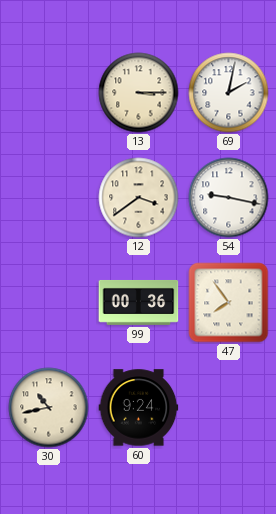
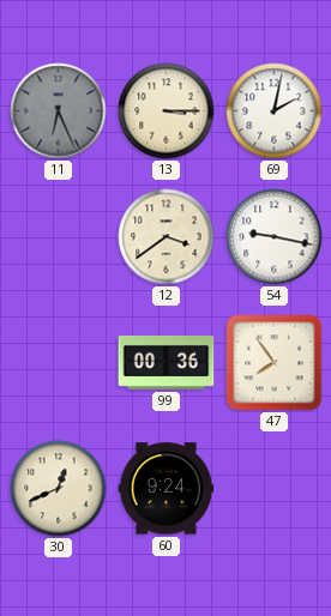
11: none -> 6:26
30: 10:43 -> 12:41
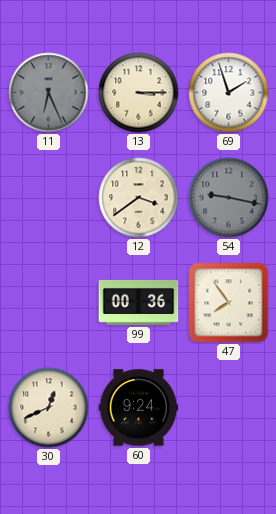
69: 2:02 -> 1:57
54 dial: white -> grey
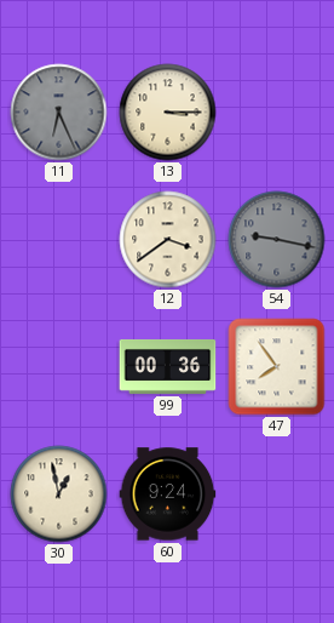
69: 1:57 -> none
30: 12:41 -> 12:58
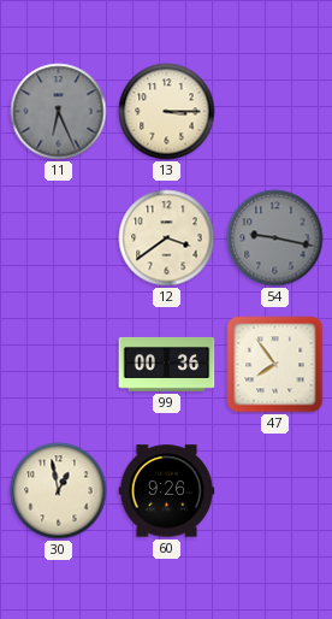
60: 9:24 -> 9:26
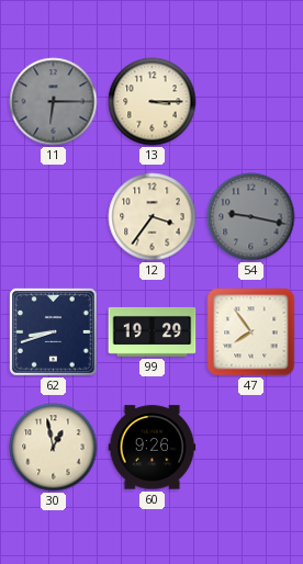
11: 6:26 -> 6:15
12: 3:39 -> 3:36
62: none -> 8:42
99: 00:36 -> 19:29
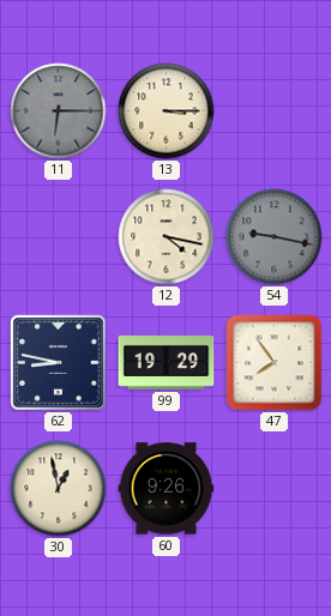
12: 3:36 -> 4:17
62: 8:42 -> 8:47
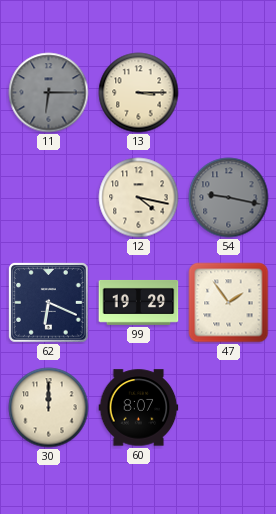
62: 8:47 -> 6:19
47: 7:54 -> 1:54
30: 12:58 -> 12:00
60: 9:26 -> 8:07
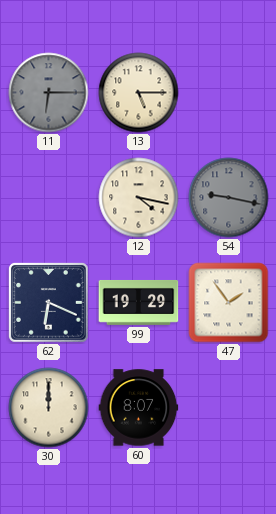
13: 3:15 -> 5:15
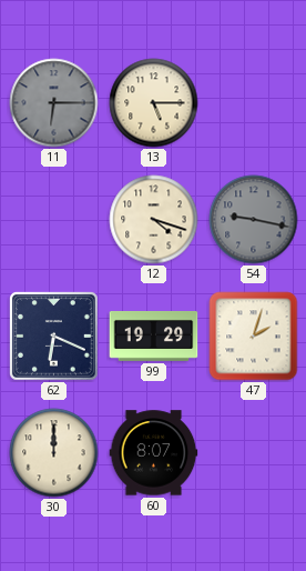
12: 4:17 -> 4:18
47: 1:54 -> 2:03
